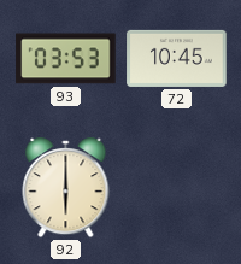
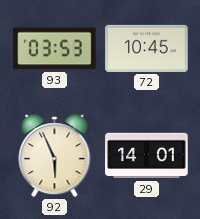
92: 6:00 -> 5:56
29: none -> 14:01
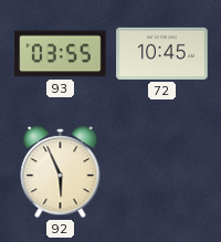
93: 03:53 -> 03:55
29: 14:01 -> none
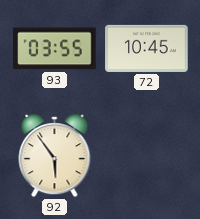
92: 5:56 -> 5:54
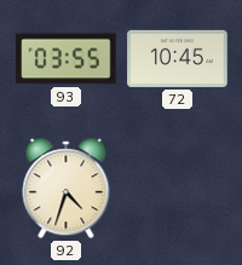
92: 5:54 -> 4:33
